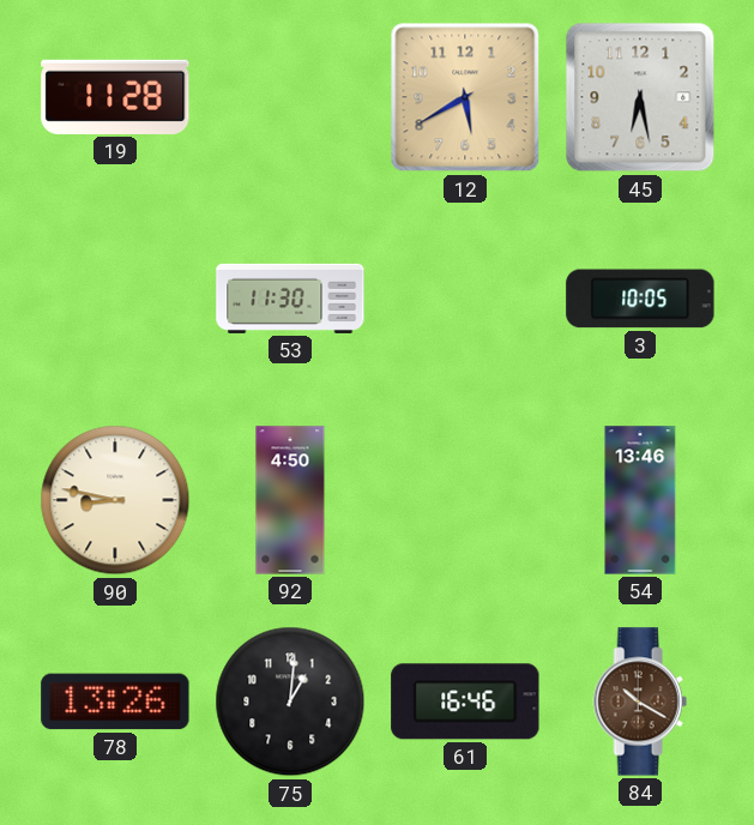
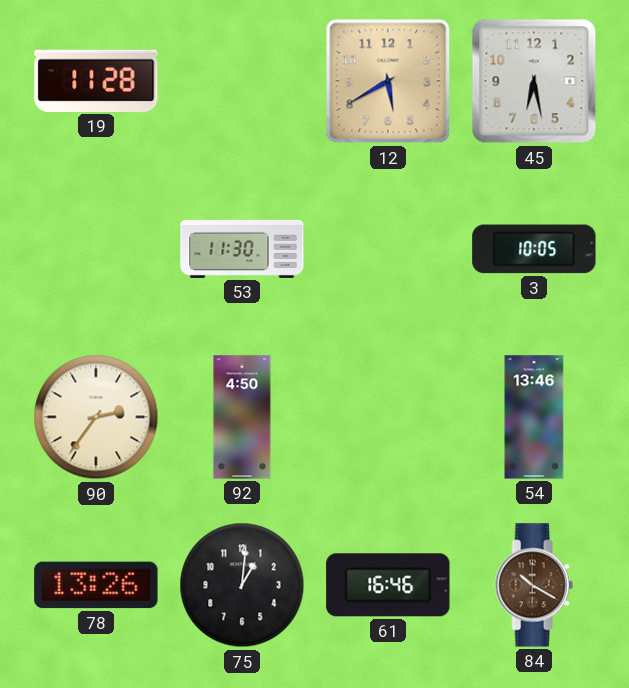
90: 8:47 -> 2:36
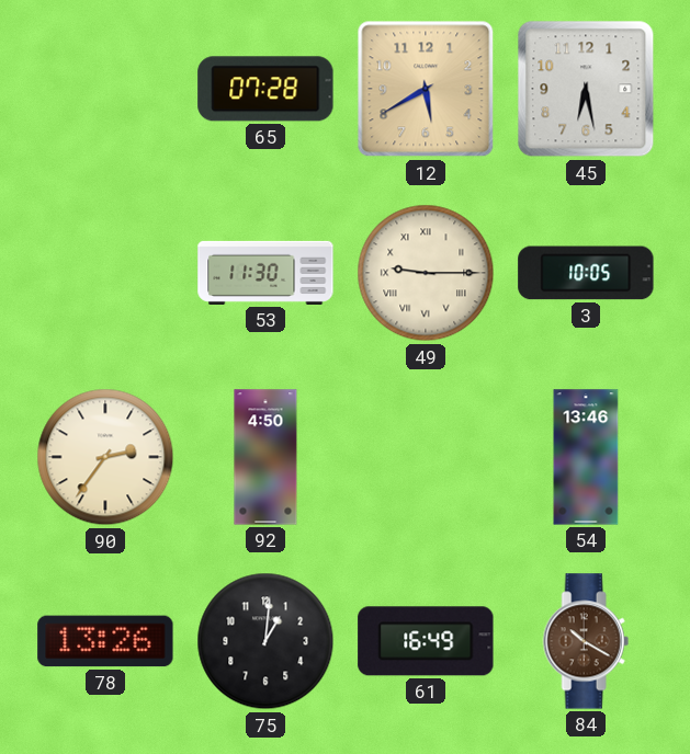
19: 11:28 -> none
65: none -> 07:28
49: none -> 9:15
61: 16:46 -> 16:49
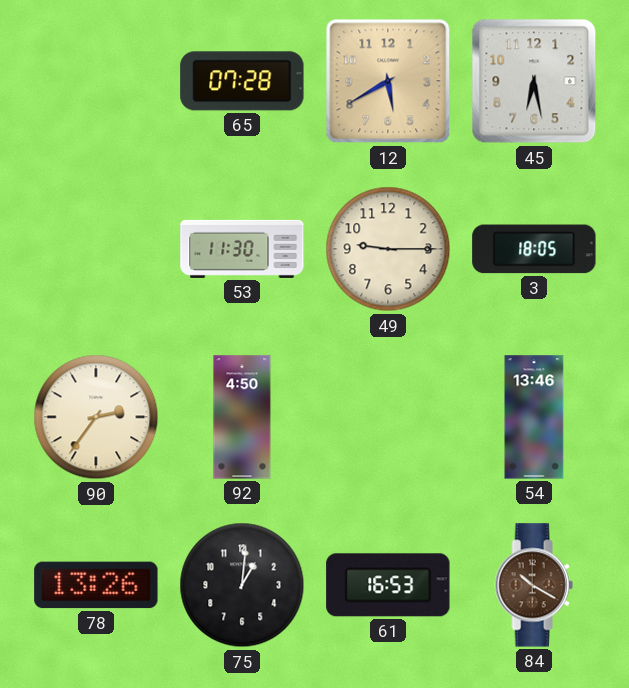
49 numerals: Roman -> Arabic
3: 10:05 -> 18:05
61: 16:49 -> 16:53
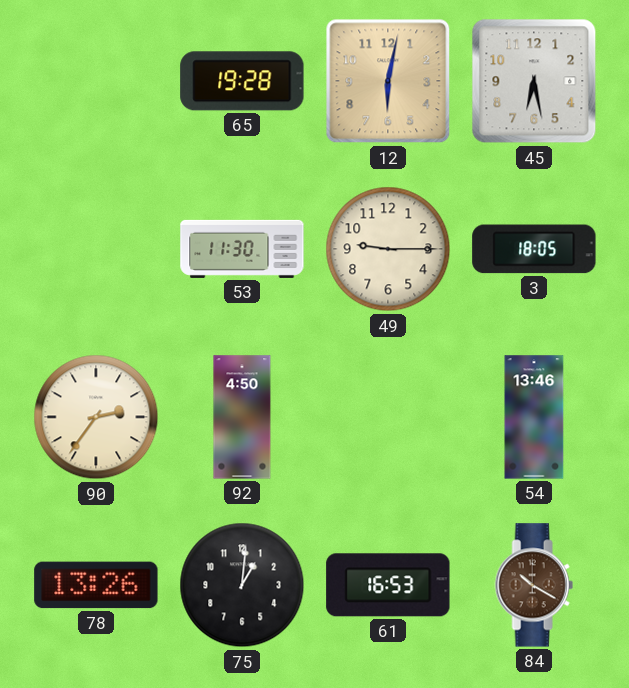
65: 07:28 -> 19:28
12: 5:40 -> 6:02
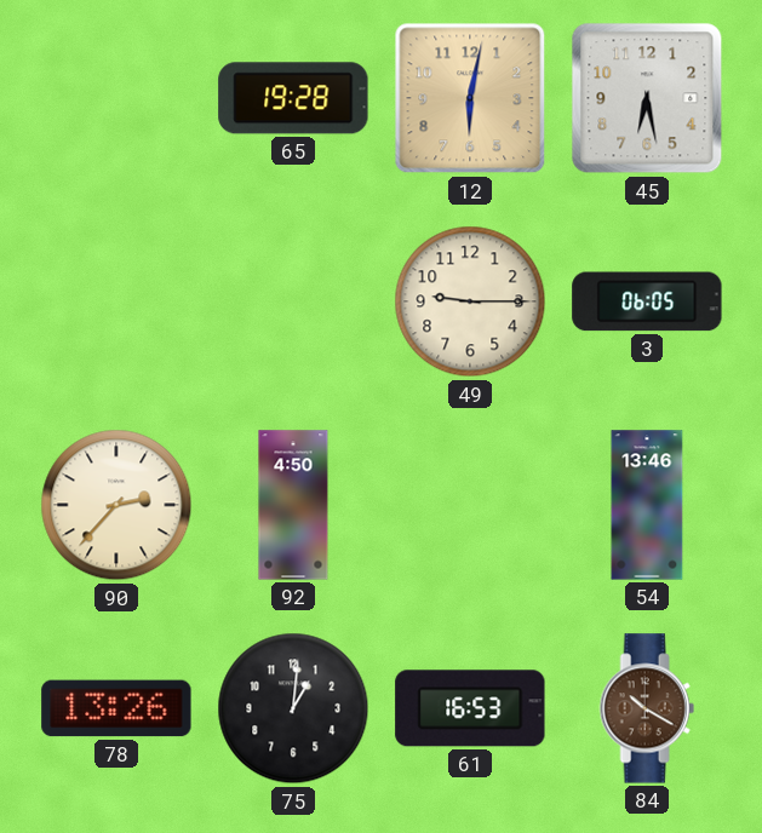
53: 11:30 -> none
3: 18:05 -> 06:05
90: 2:36 -> 2:37
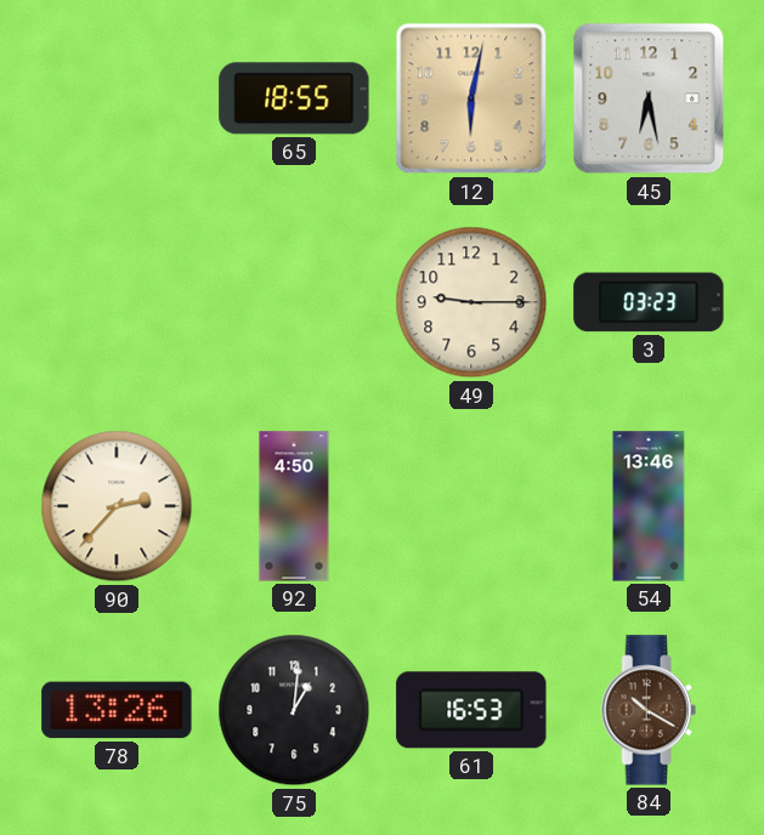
65: 19:28 -> 18:55
3: 06:05 -> 03:23
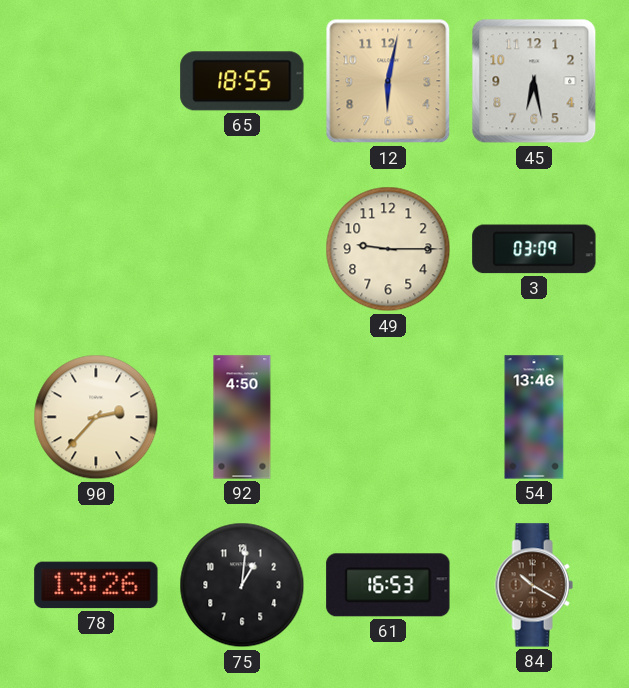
3: 03:23 -> 03:09
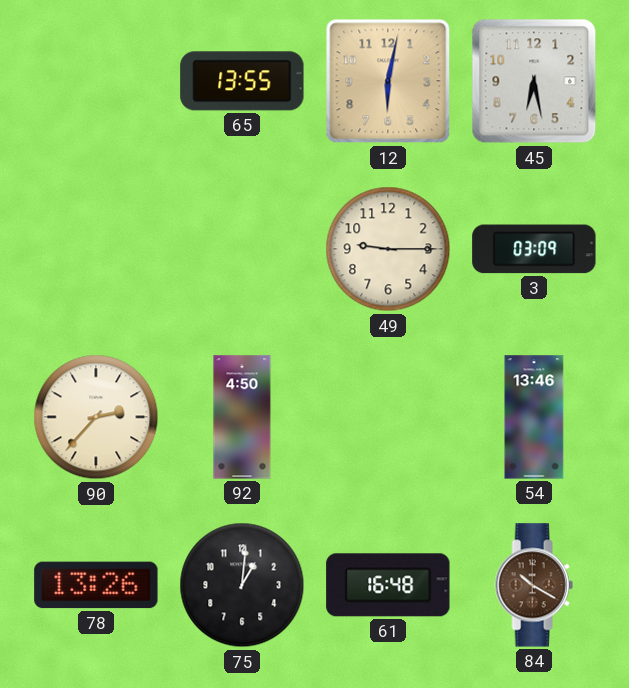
65: 18:55 -> 13:55
61: 16:53 -> 16:48
